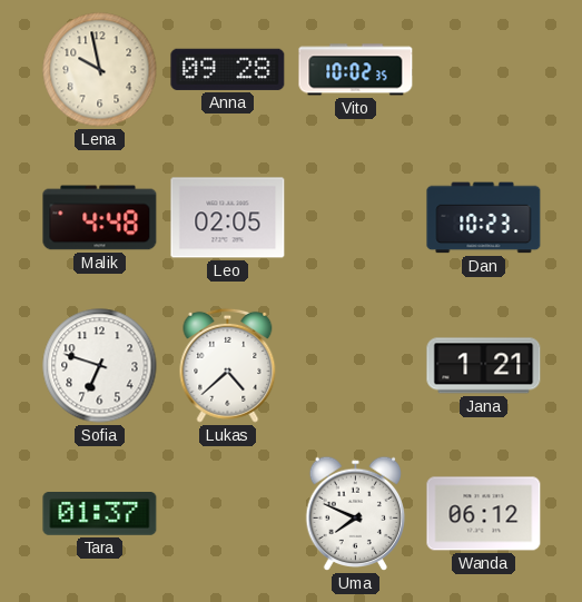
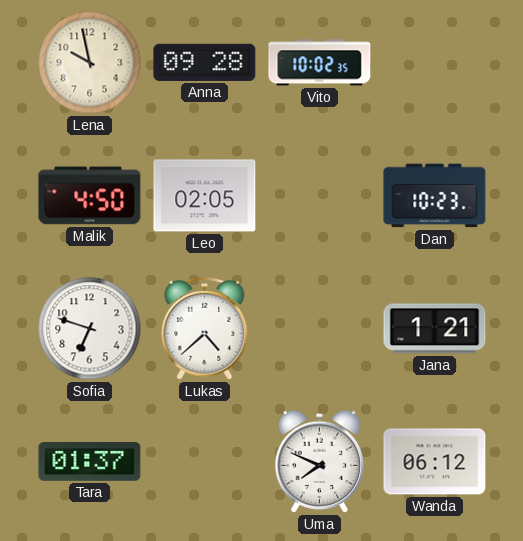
Malik: 4:48 -> 4:50
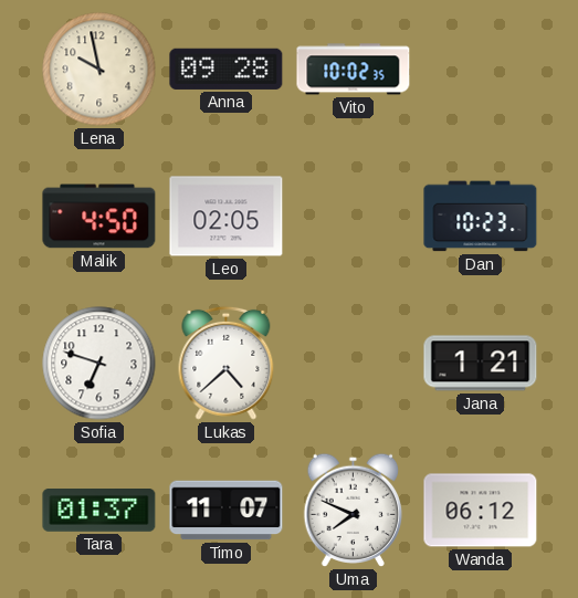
Timo: none -> 11:07
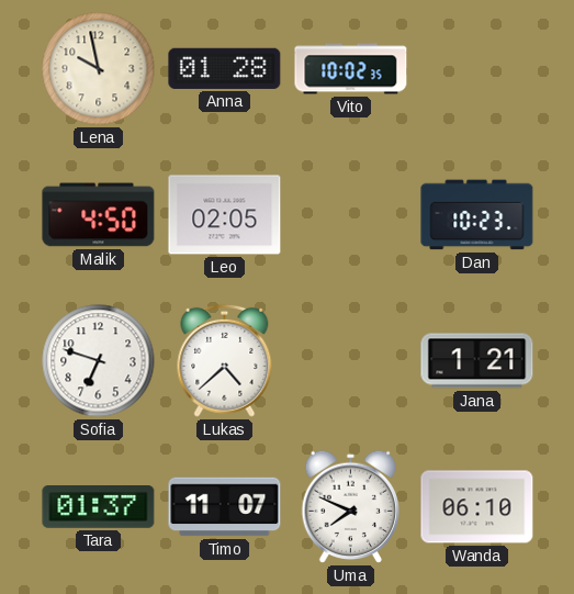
Anna: 09:28 -> 01:28
Wanda: 06:12 -> 06:10
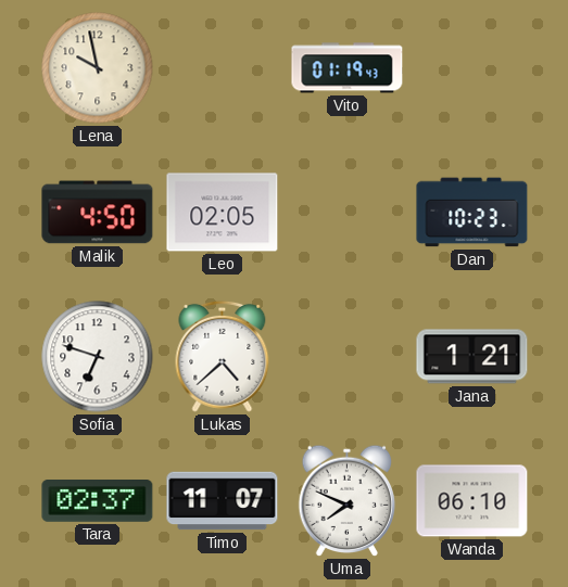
Anna: 01:28 -> none
Vito: 10:02 -> 01:19
Tara: 01:37 -> 02:37
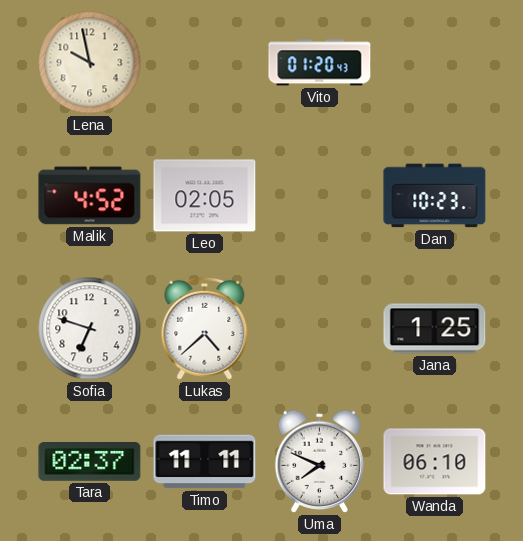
Vito: 01:19 -> 01:20
Malik: 4:50 -> 4:52
Jana: 1:21 -> 1:25
Timo: 11:07 -> 11:11
